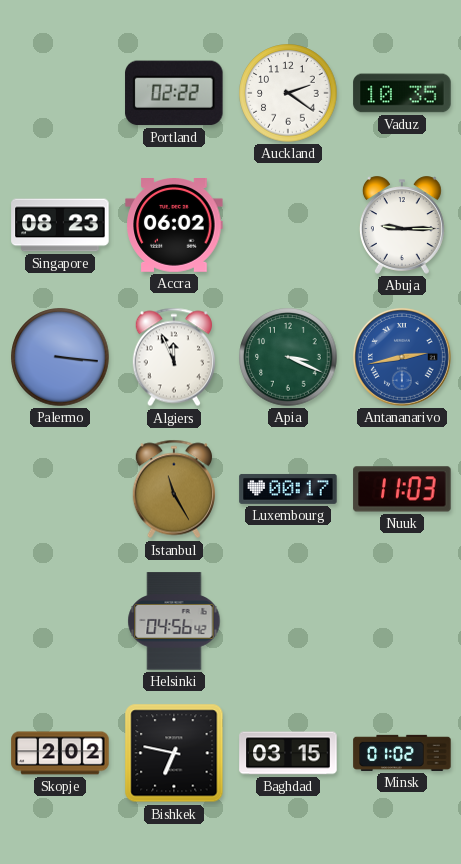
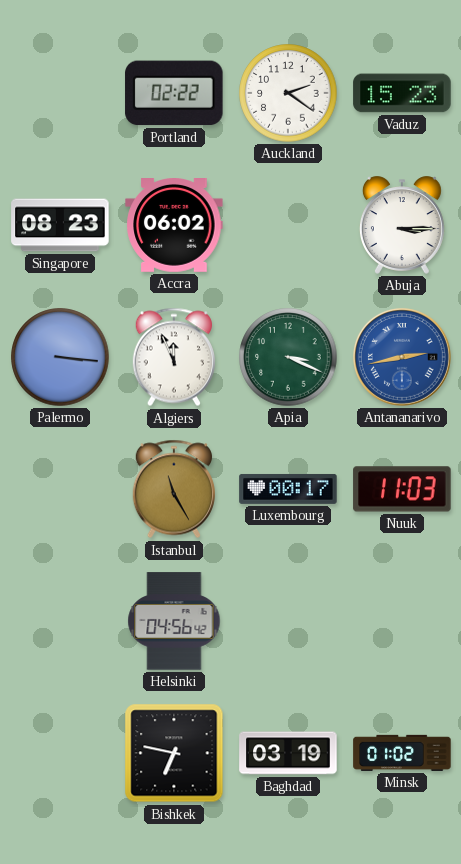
Vaduz: 10:35 -> 15:23
Abuja: 9:15 -> 3:15
Skopje: 2:02 -> none
Baghdad: 03:15 -> 03:19
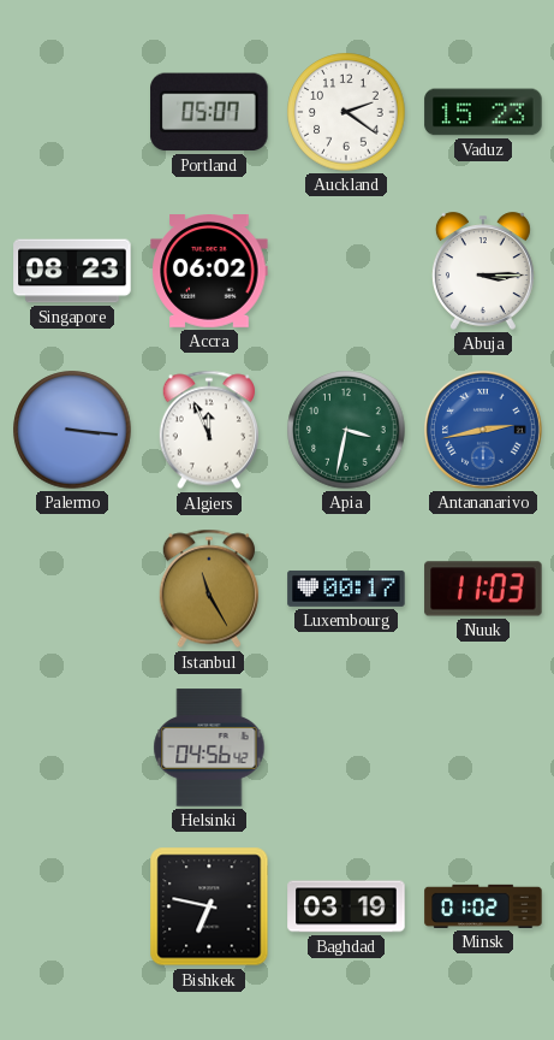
Portland: 02:22 -> 05:07
Apia: 3:19 -> 3:32
